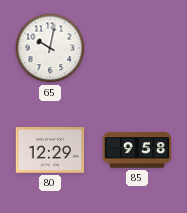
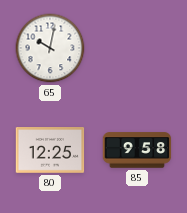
80: 12:29 -> 12:25
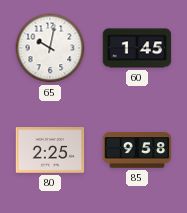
60: none -> 1:45
80: 12:25 -> 2:25
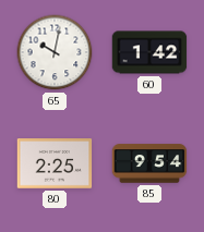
60: 1:45 -> 1:42
85: 9:58 -> 9:54
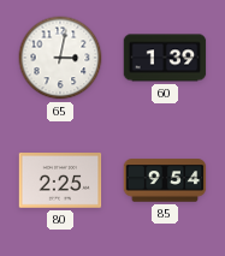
65: 10:02 -> 3:02
60: 1:42 -> 1:39
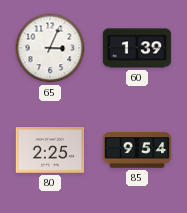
65: 3:02 -> 3:04
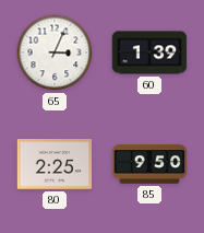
85: 9:54 -> 9:50
